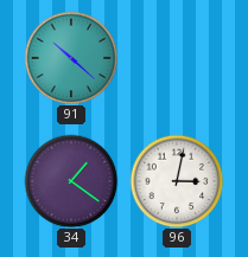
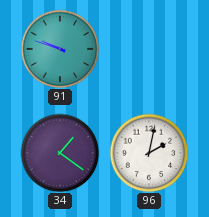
91: 10:22 -> 9:48
96: 3:02 -> 2:02
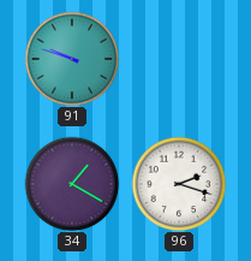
34: 1:21 -> 1:20
96: 2:02 -> 2:18
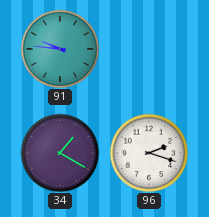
91: 9:48 -> 9:46
